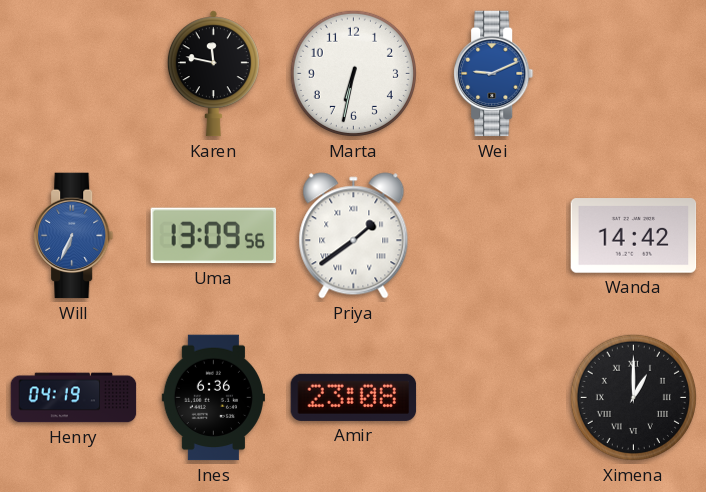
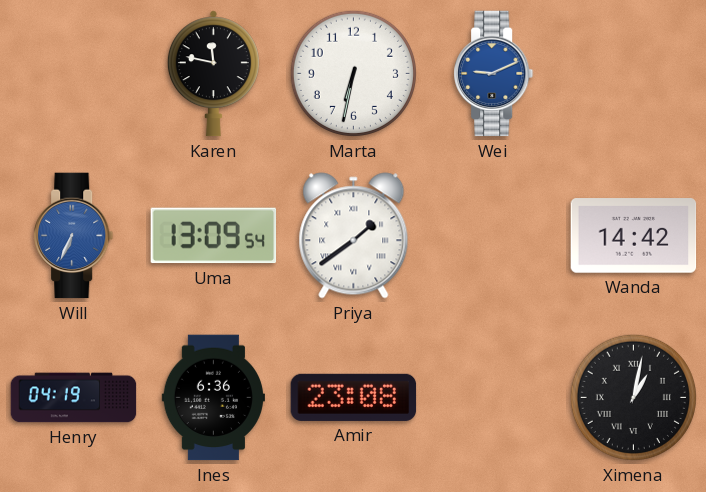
Uma: 13:09:56 -> 13:09:54
Ximena: 1:00 -> 1:02
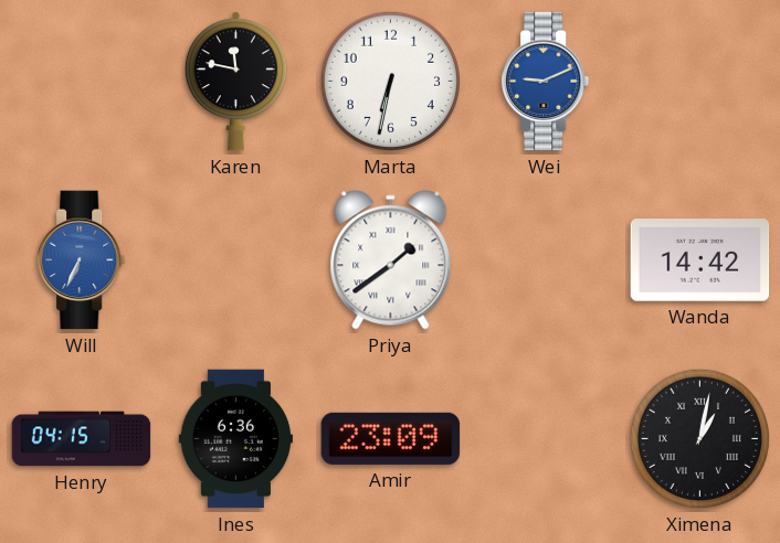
Uma: 13:09 -> none
Henry: 04:19 -> 04:15
Amir: 23:08 -> 23:09
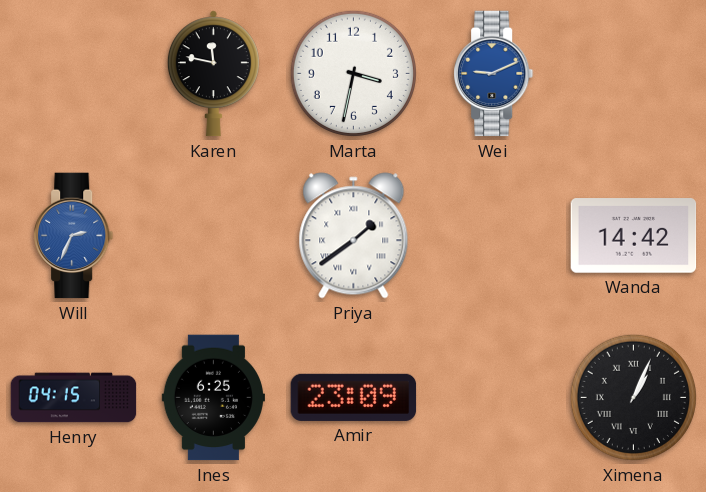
Marta: 6:32 -> 3:32
Will: 6:34 -> 2:34
Ines: 6:36 -> 6:25
Ximena: 1:02 -> 1:04
